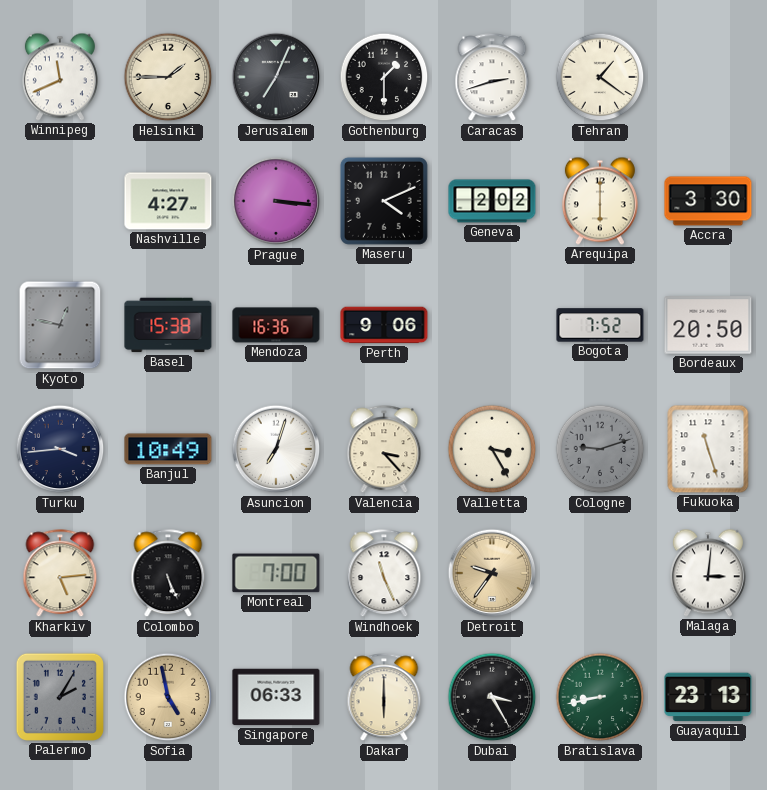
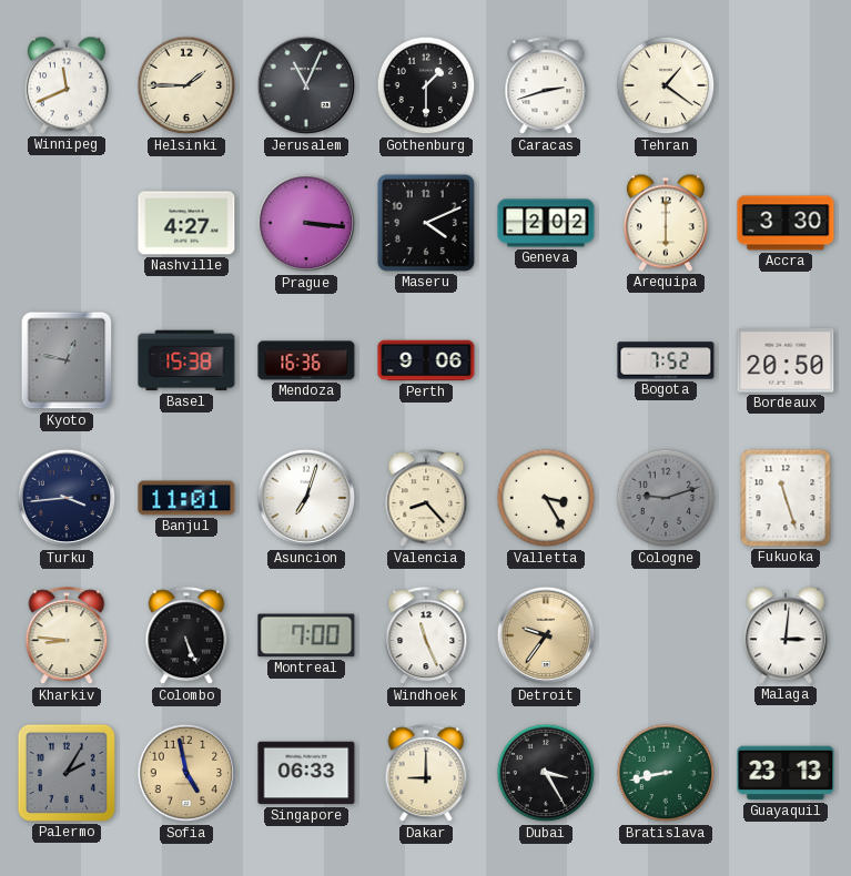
Jerusalem: 7:04 -> 11:04
Banjul: 10:49 -> 11:01
Valencia: 3:23 -> 8:23
Kharkiv: 5:14 -> 8:46
Dakar: 6:00 -> 9:00
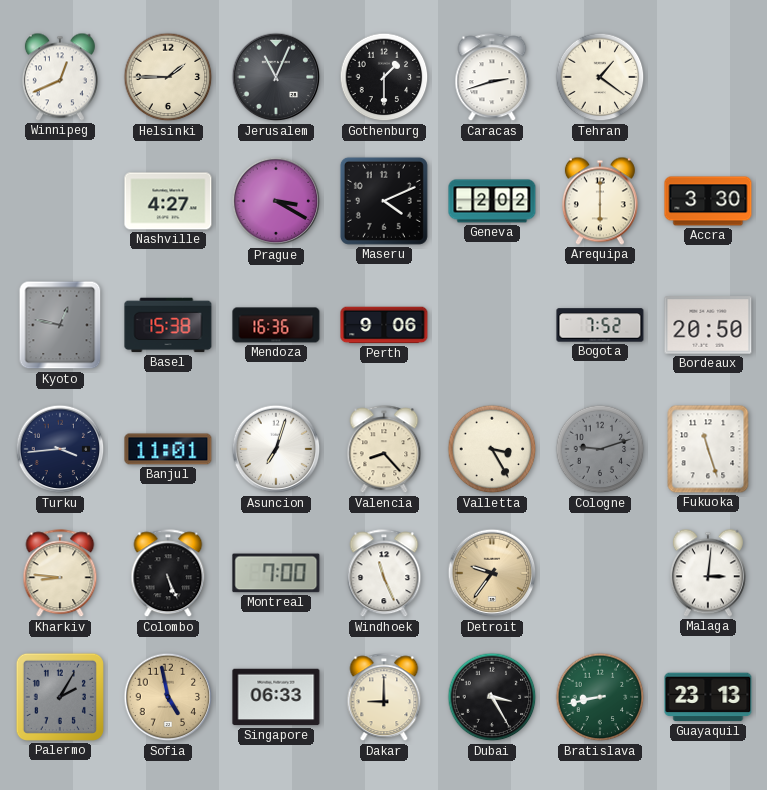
Winnipeg: 11:41 -> 12:41
Prague: 3:16 -> 3:20
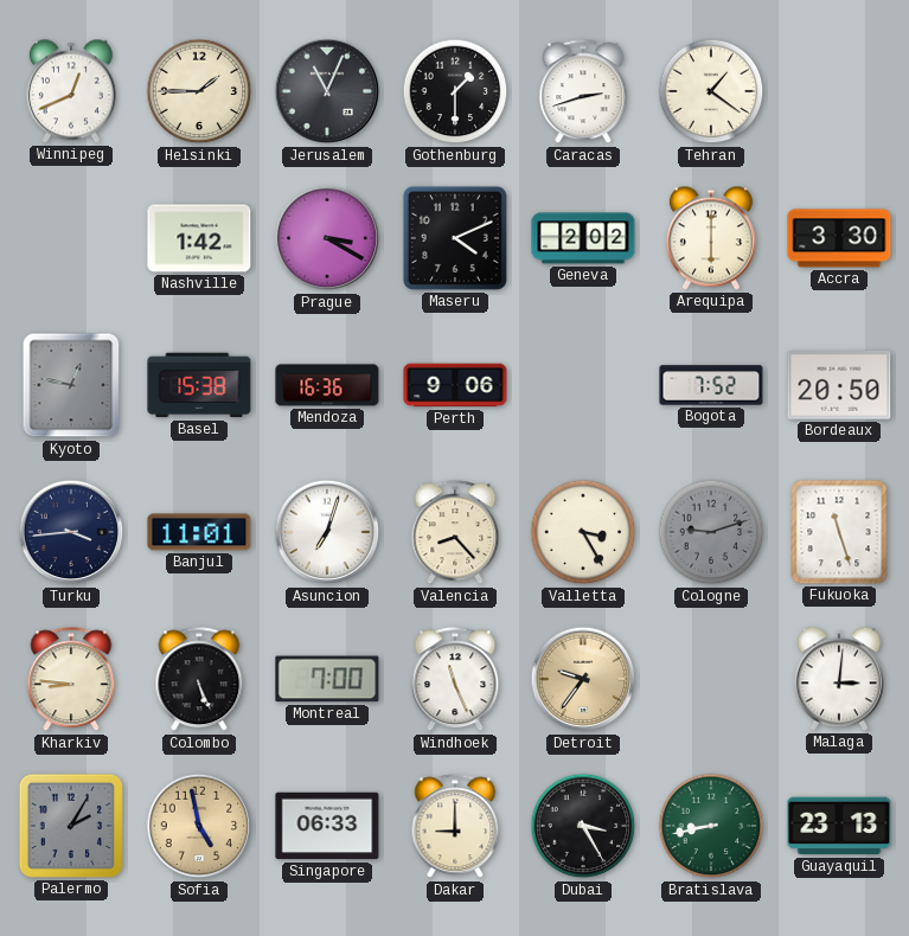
Nashville: 4:27 -> 1:42
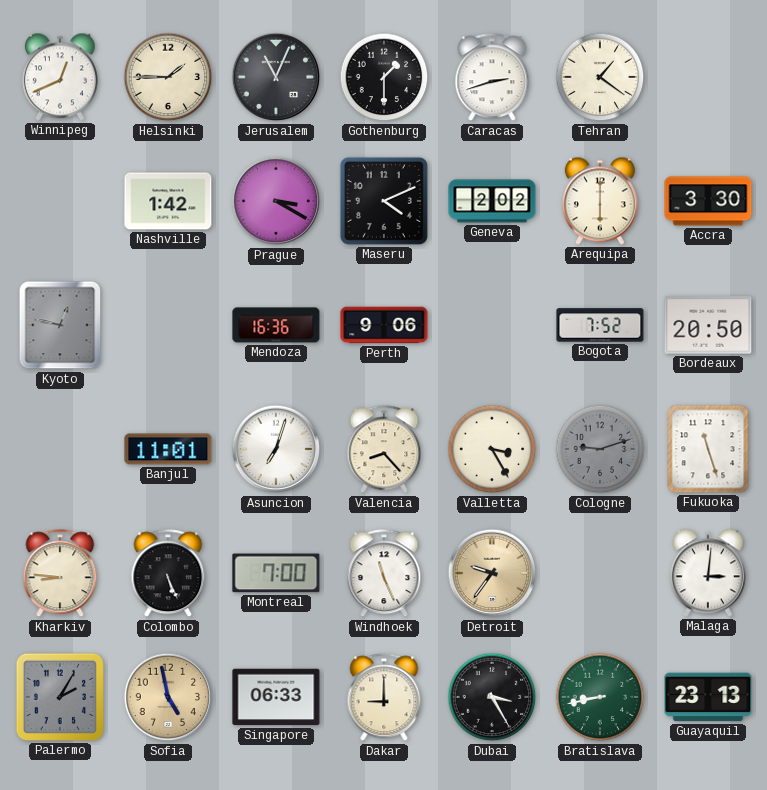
Basel: 15:38 -> none
Turku: 3:44 -> none
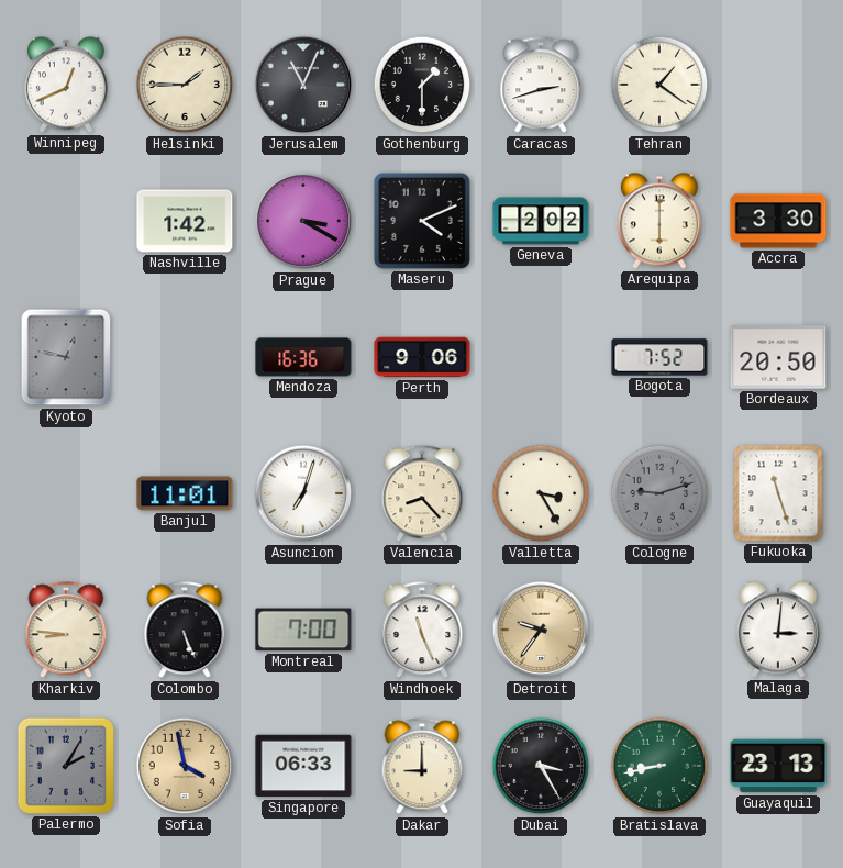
Sofia: 4:58 -> 3:58
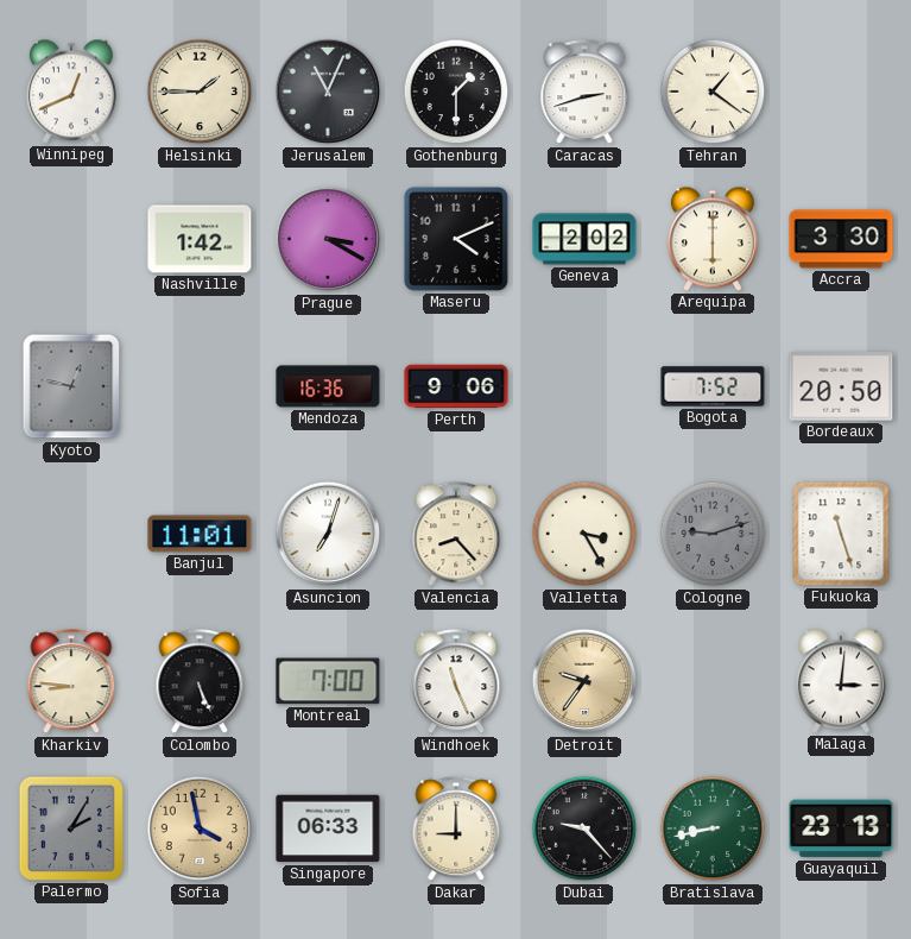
Dubai: 3:25 -> 9:23
